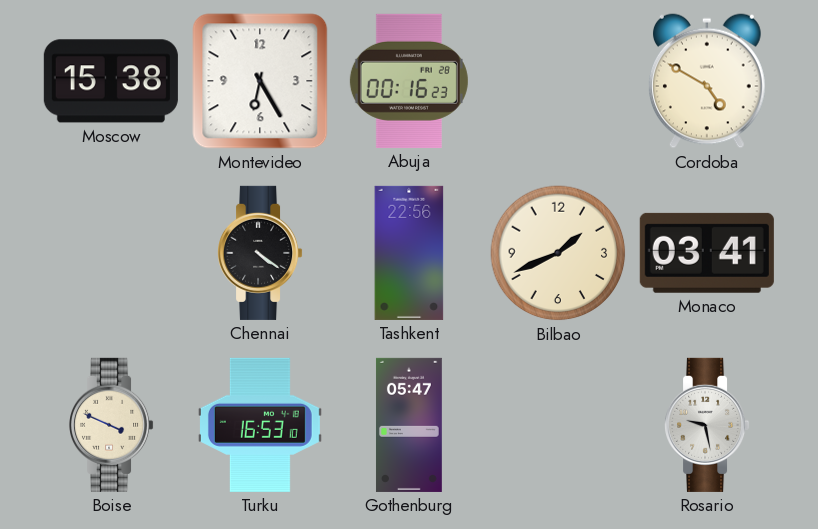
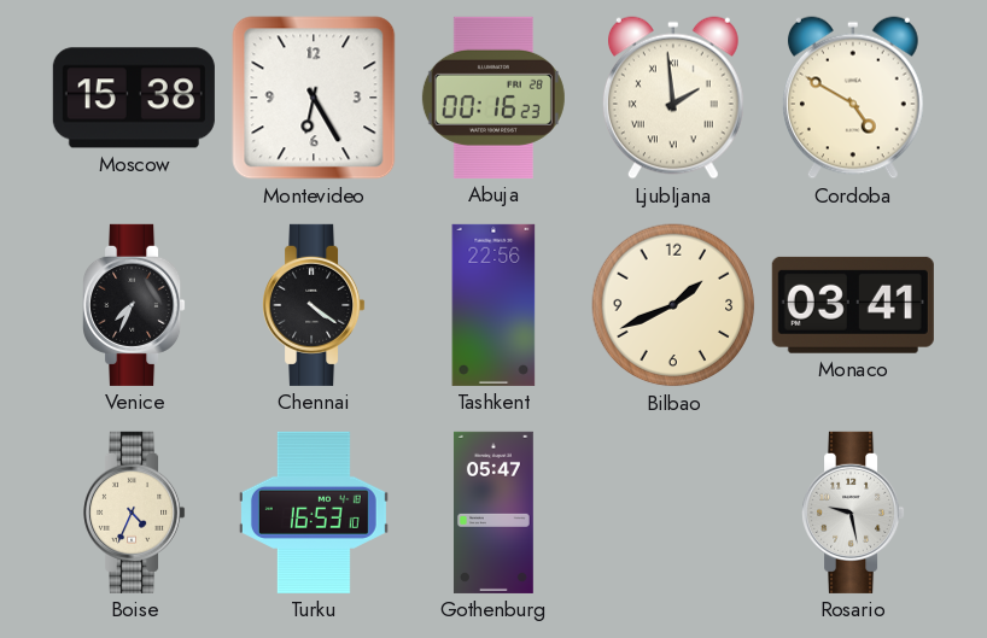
Ljubljana: none -> 1:59
Venice: none -> 7:34
Boise: 3:49 -> 4:34
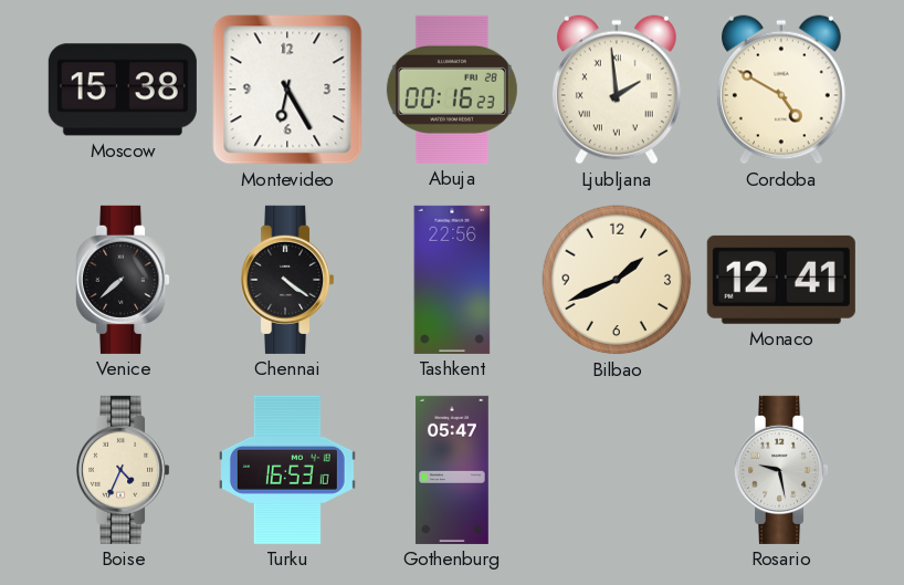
Venice: 7:34 -> 7:38
Monaco: 03:41 -> 12:41
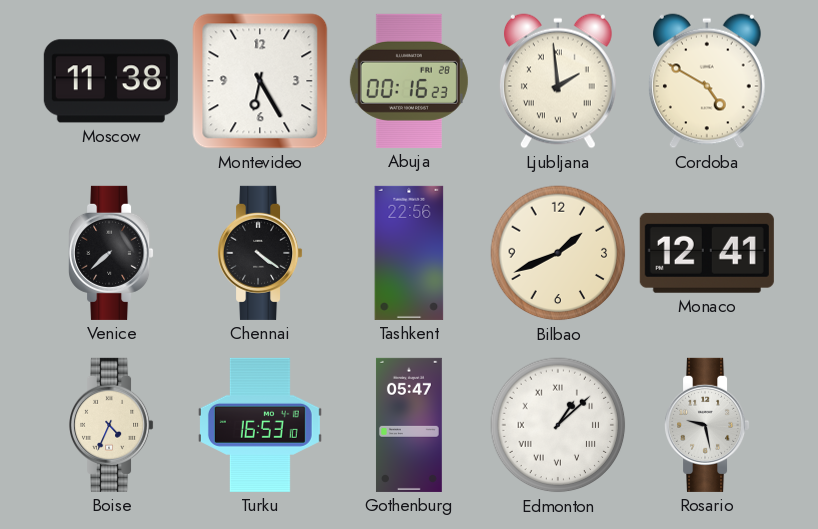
Moscow: 15:38 -> 11:38
Edmonton: none -> 1:08
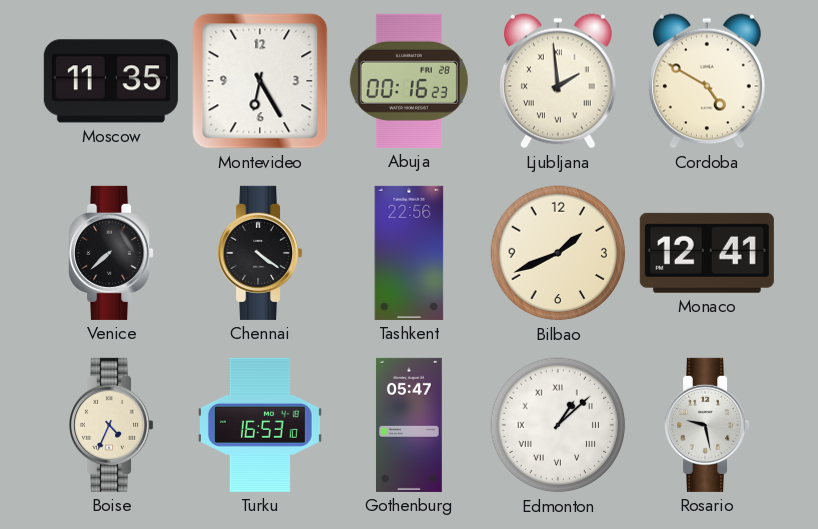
Moscow: 11:38 -> 11:35
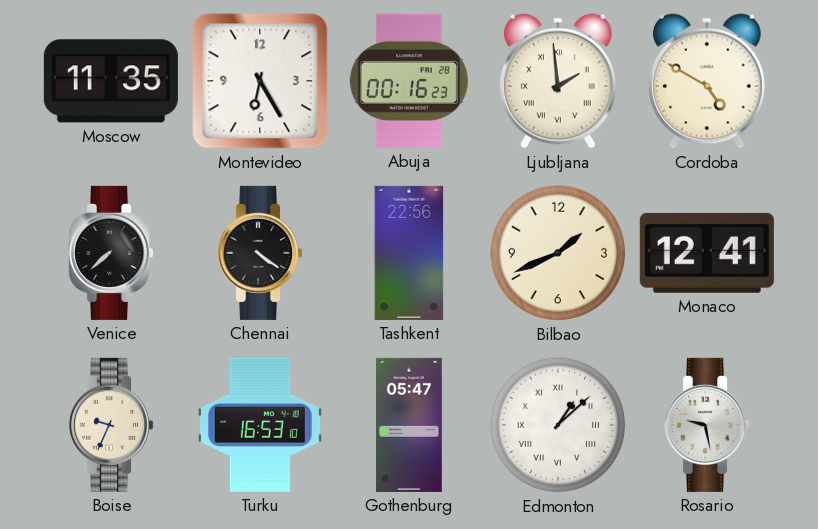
Boise: 4:34 -> 9:34
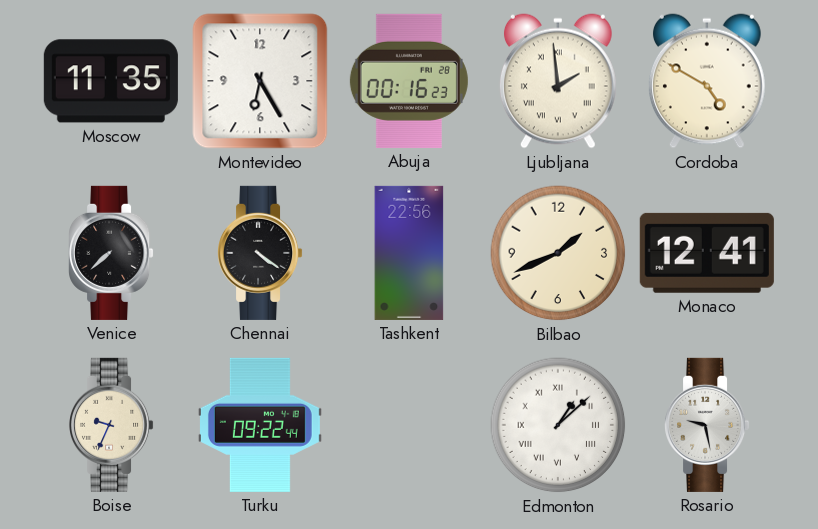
Turku: 16:53 -> 09:22
Gothenburg: 05:47 -> none
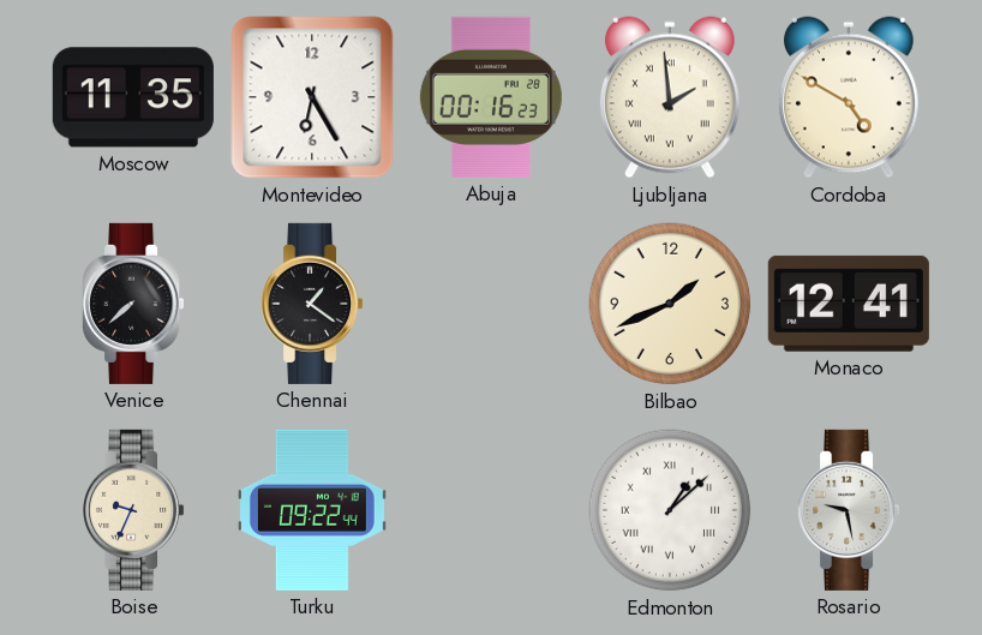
Chennai: 4:21 -> 1:21
Tashkent: 22:56 -> none
